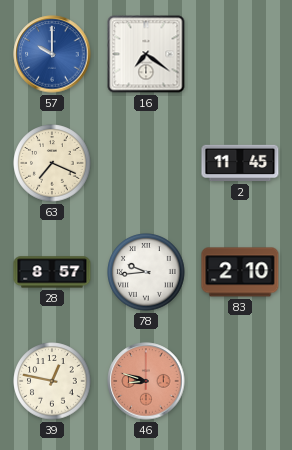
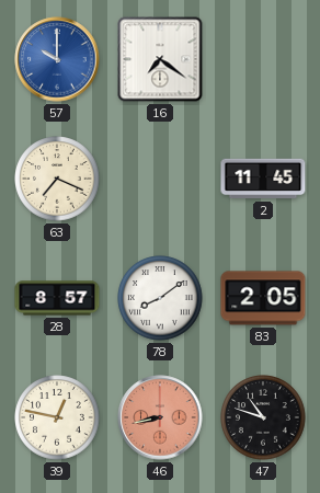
78: 9:44 -> 8:09
83: 2:10 -> 2:05
46: 8:48 -> 8:43
47: none -> 10:48
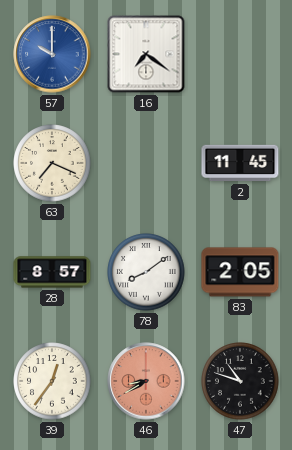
39: 12:47 -> 12:36
46: 8:43 -> 8:40
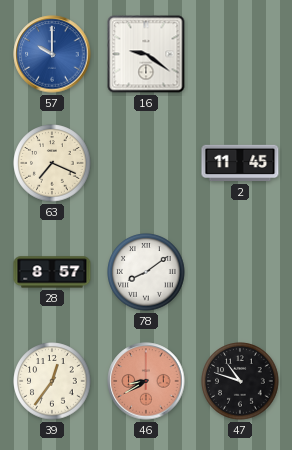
16: 7:21 -> 9:21
83: 2:05 -> none
